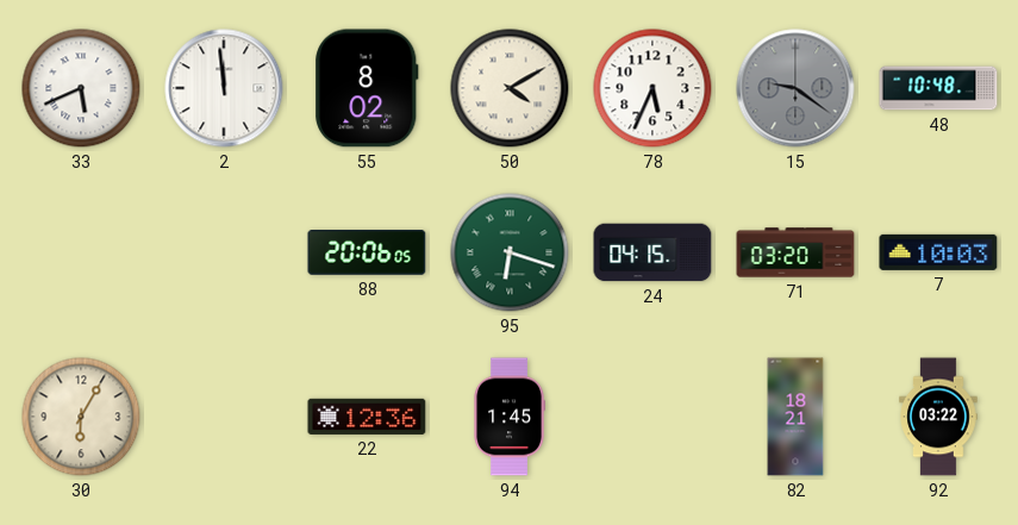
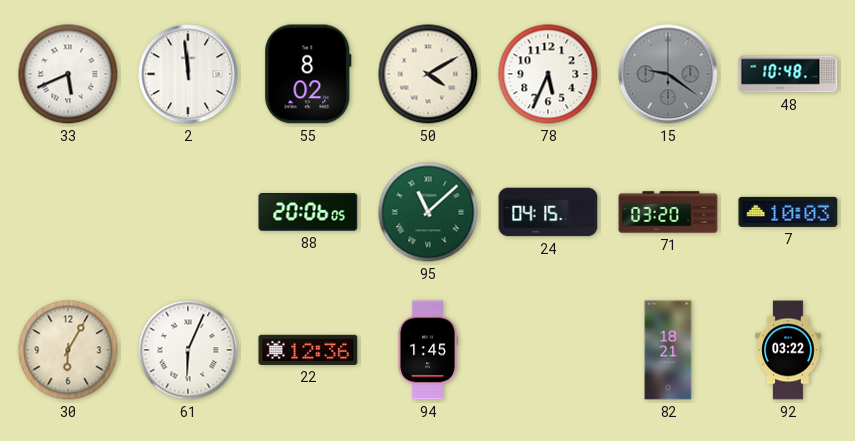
95: 6:18 -> 11:08
61: none -> 6:04
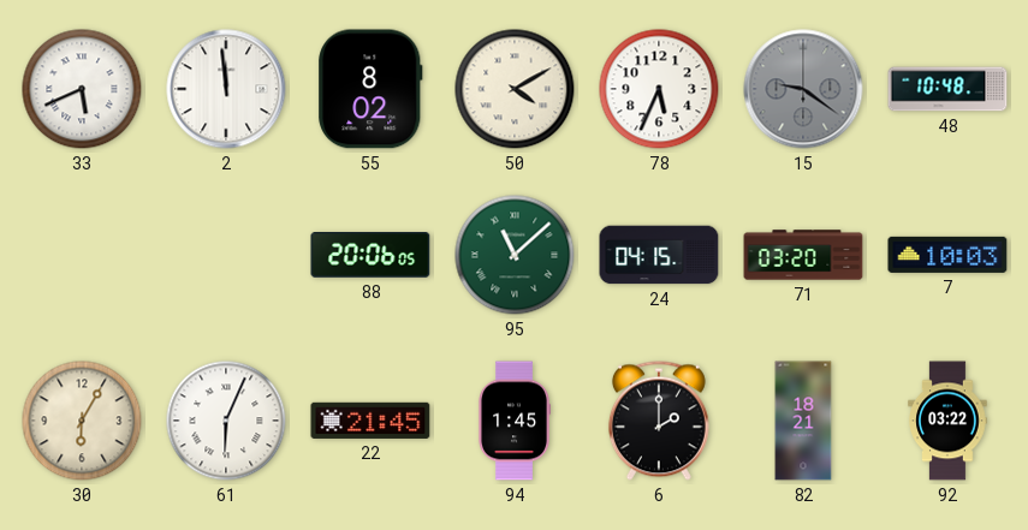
22: 12:36 -> 21:45
6: none -> 2:00
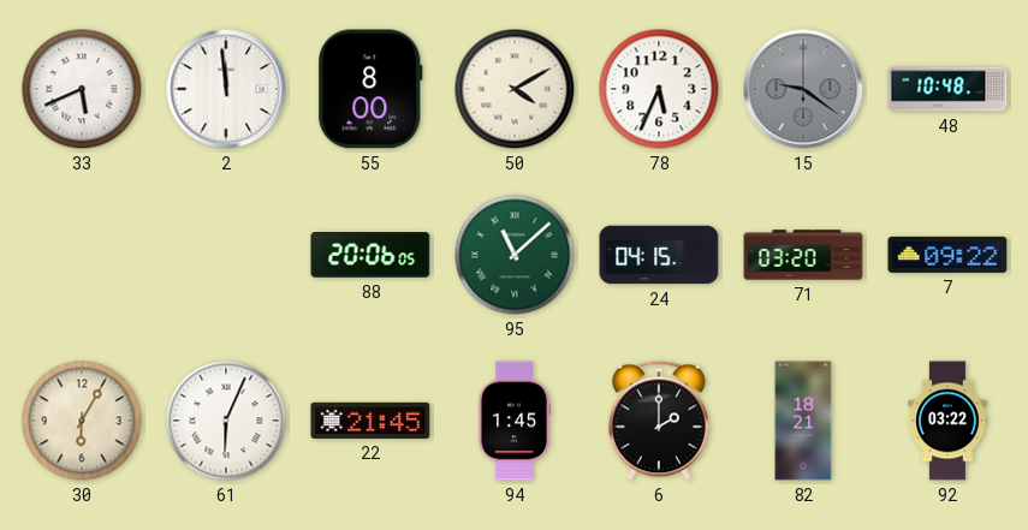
55: 8:02 -> 8:00
7: 10:03 -> 09:22
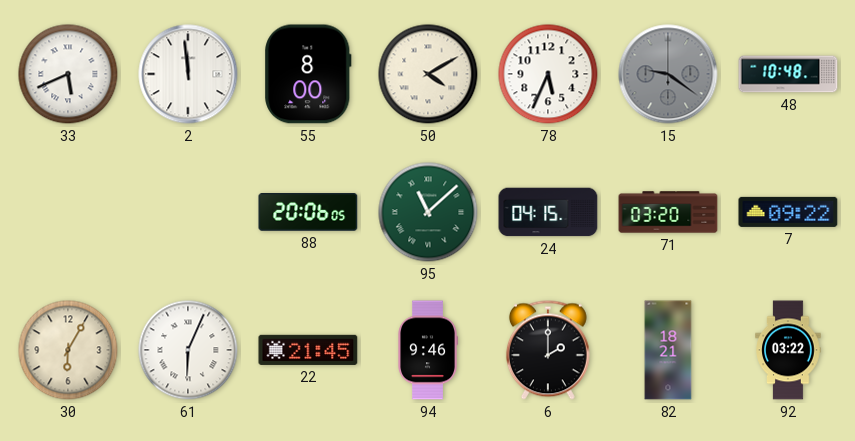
94: 1:45 -> 9:46
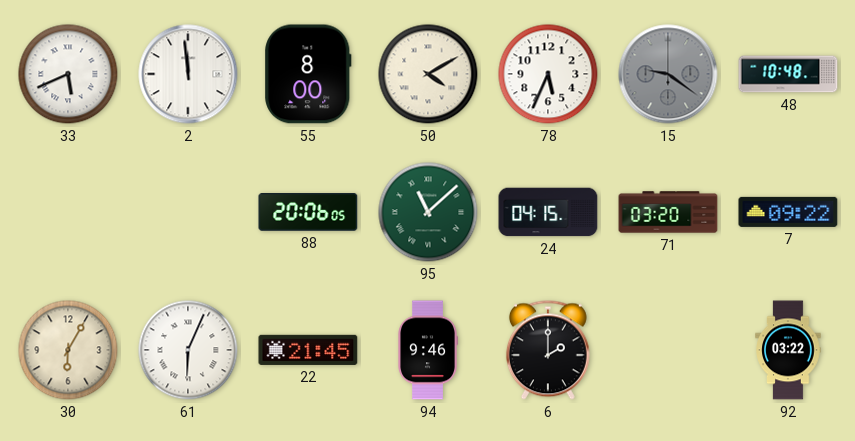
82: 18:21 -> none
